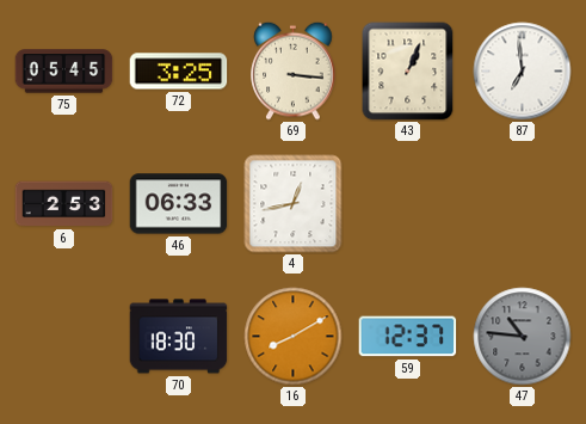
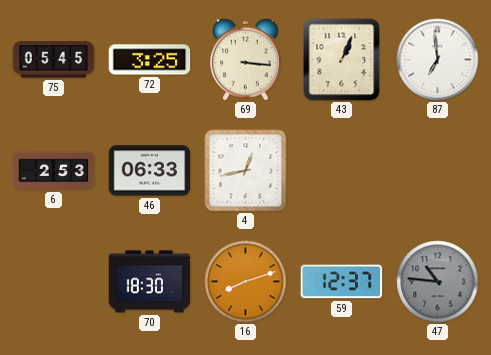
16: 8:10 -> 8:12
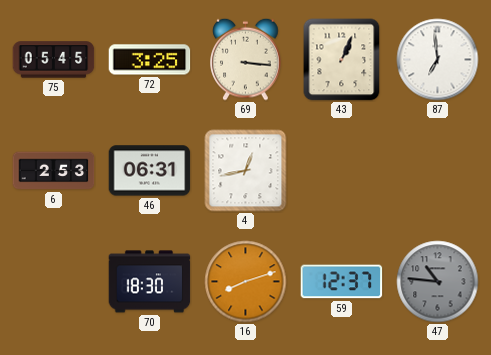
46: 06:33 -> 06:31
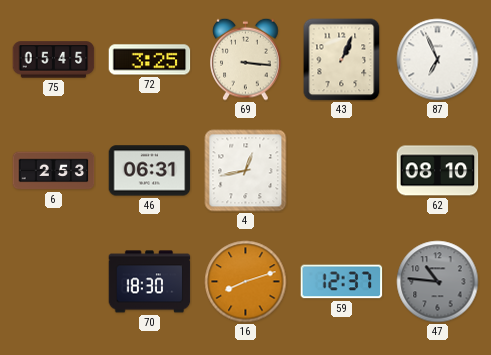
87: 6:59 -> 6:56
62: none -> 08:10
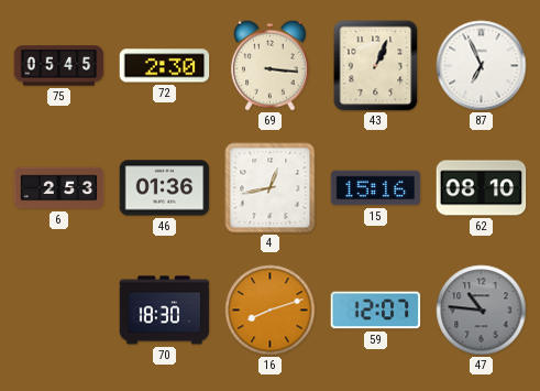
72: 3:25 -> 2:30
46: 06:31 -> 01:36
15: none -> 15:16
59: 12:37 -> 12:07
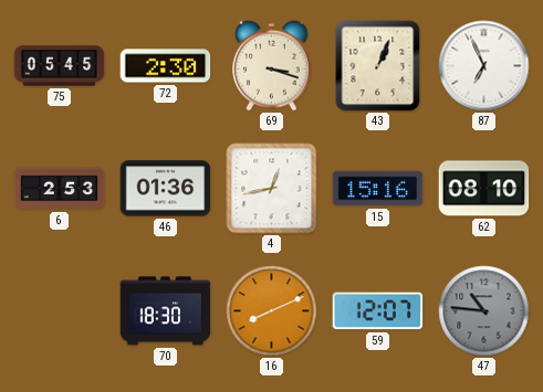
69: 3:16 -> 3:18
16: 8:12 -> 8:11
